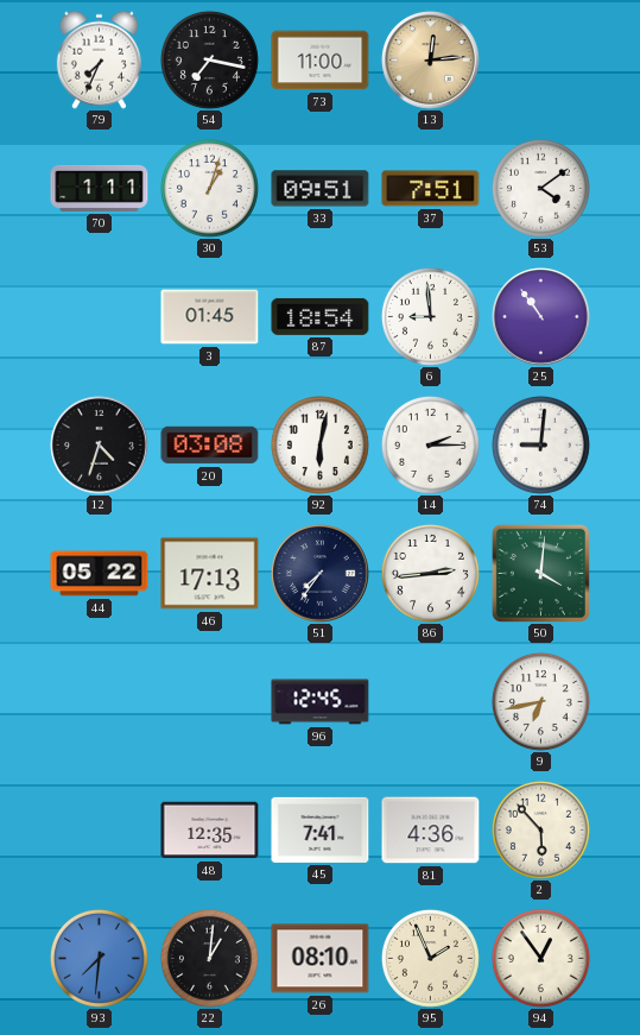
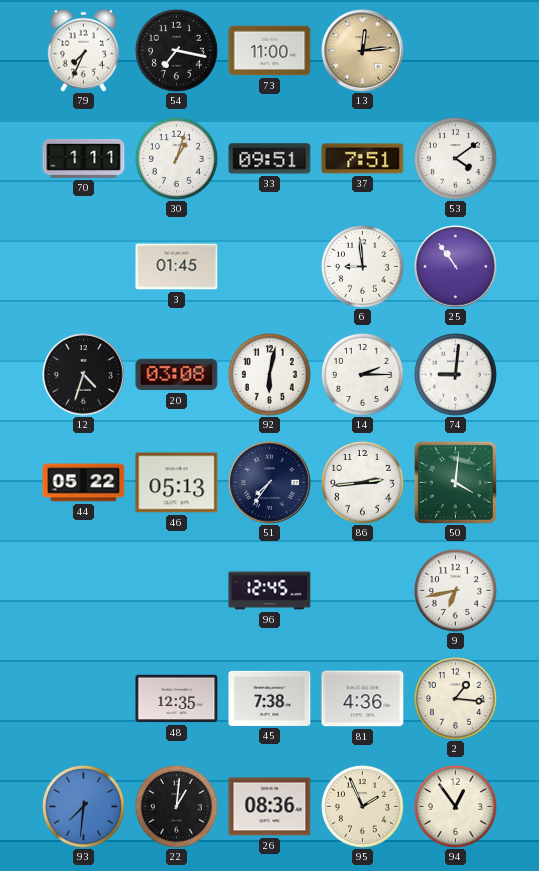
87: 18:54 -> none
46: 17:13 -> 05:13
45: 7:41 -> 7:38
2: 5:53 -> 1:16
26: 08:10 -> 08:36
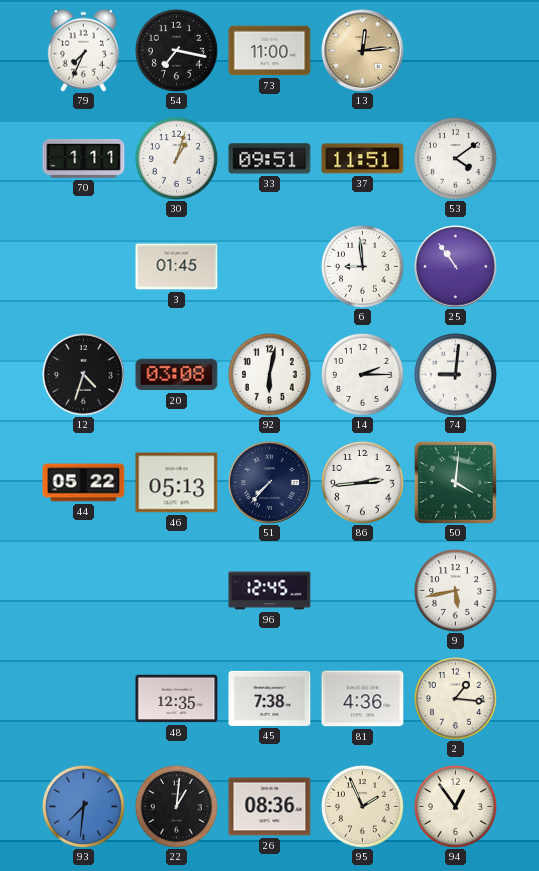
37: 7:51 -> 11:51
51: 7:36 -> 7:37
9: 6:43 -> 5:43
